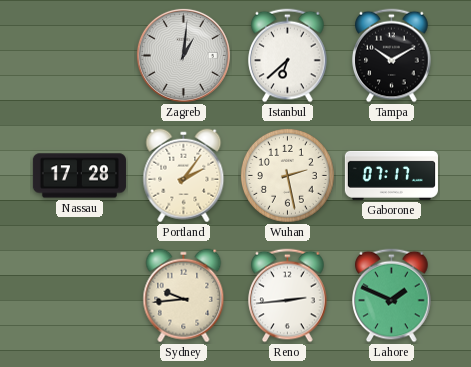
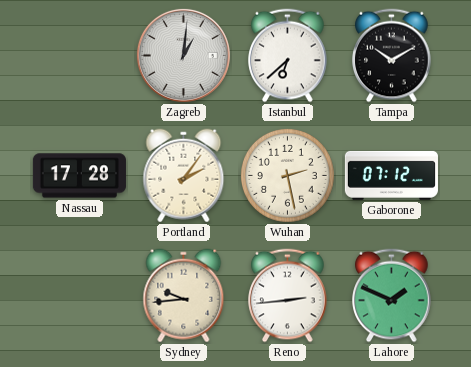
Gaborone: 07:17 -> 07:12
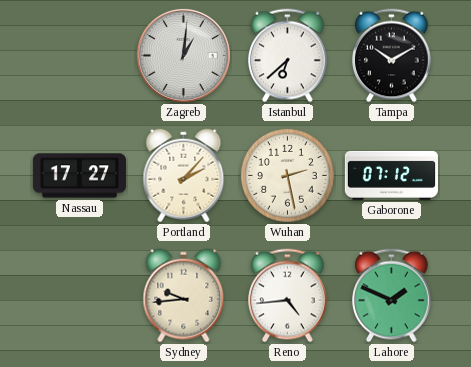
Nassau: 17:28 -> 17:27
Portland: 2:06 -> 2:07
Reno: 2:44 -> 4:44
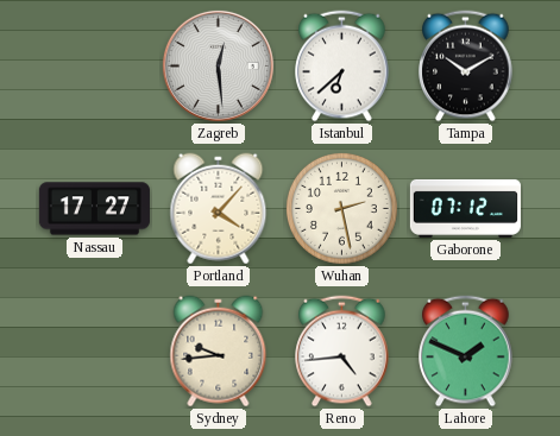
Zagreb: 1:01 -> 12:29
Portland: 2:07 -> 4:07
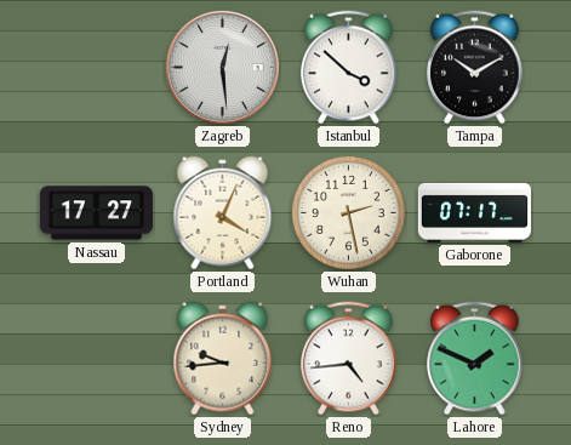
Istanbul: 6:38 -> 3:52
Portland: 4:07 -> 4:04
Gaborone: 07:12 -> 07:17
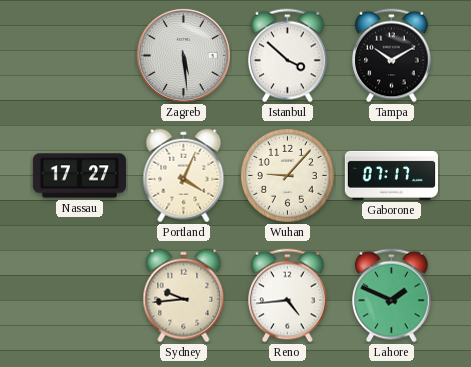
Zagreb: 12:29 -> 5:29
Wuhan: 2:28 -> 9:07
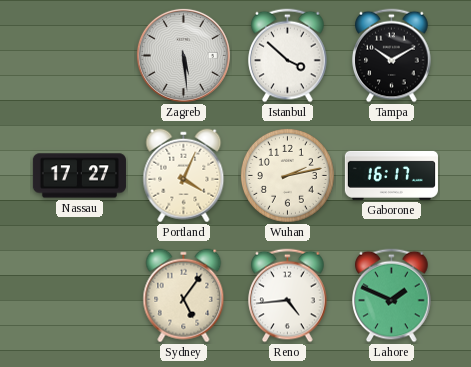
Wuhan: 9:07 -> 2:13
Gaborone: 07:17 -> 16:17
Sydney: 9:44 -> 5:06
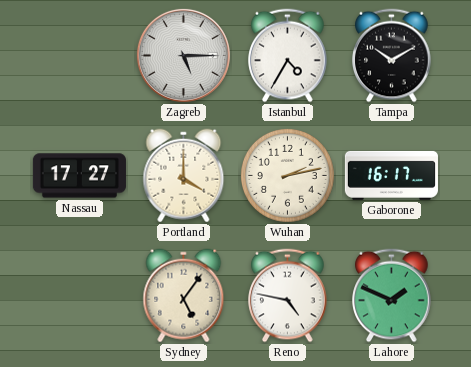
Zagreb: 5:29 -> 5:15
Istanbul: 3:52 -> 4:35
Portland: 4:04 -> 4:00
Reno: 4:44 -> 4:47
